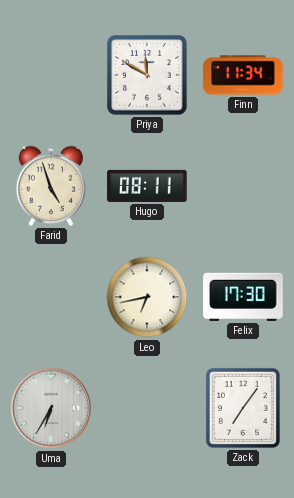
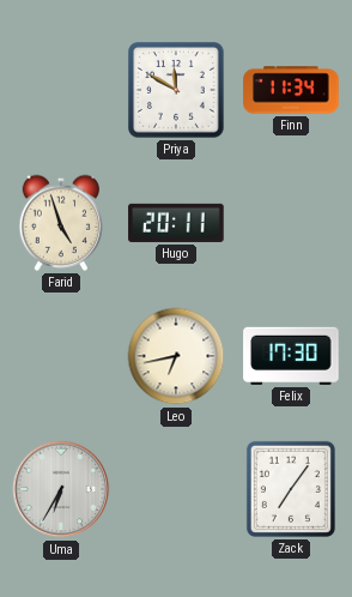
Hugo: 08:11 -> 20:11
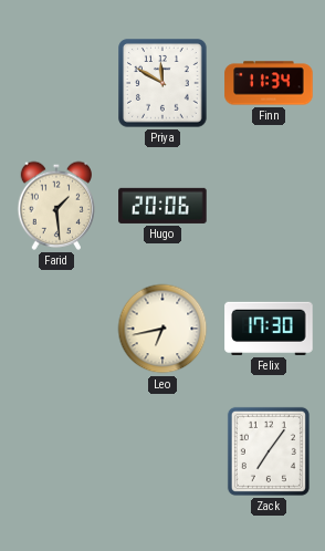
Farid: 4:57 -> 1:29
Hugo: 20:11 -> 20:06
Uma: 6:35 -> none
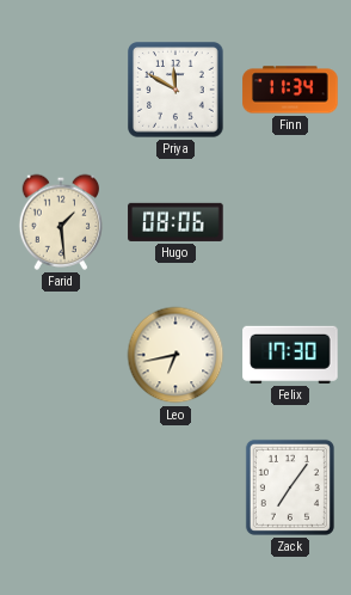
Hugo: 20:06 -> 08:06
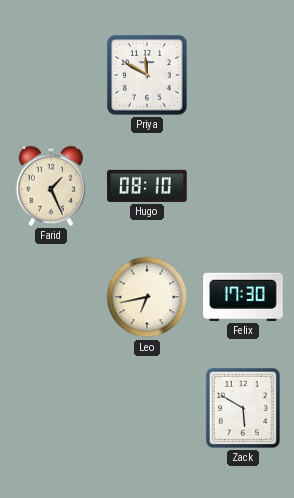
Finn: 11:34 -> none
Farid: 1:29 -> 1:26
Hugo: 08:06 -> 08:10
Zack: 7:06 -> 5:50
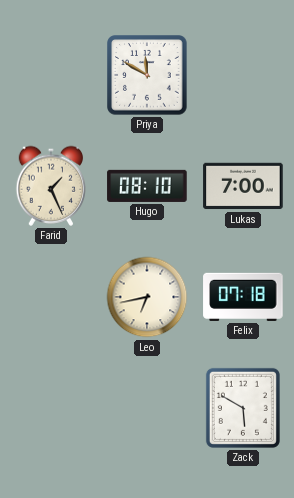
Lukas: none -> 7:00
Felix: 17:30 -> 07:18
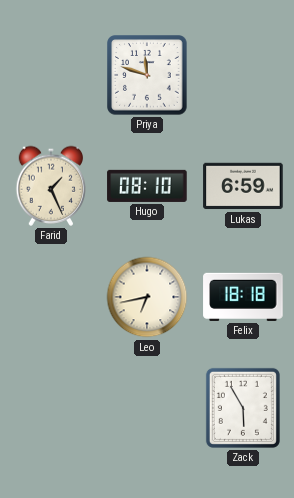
Priya: 11:50 -> 11:48
Lukas: 7:00 -> 6:59
Felix: 07:18 -> 18:18
Zack: 5:50 -> 5:55
